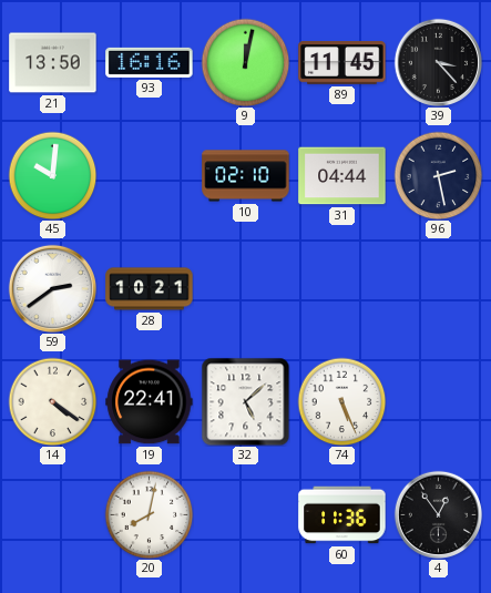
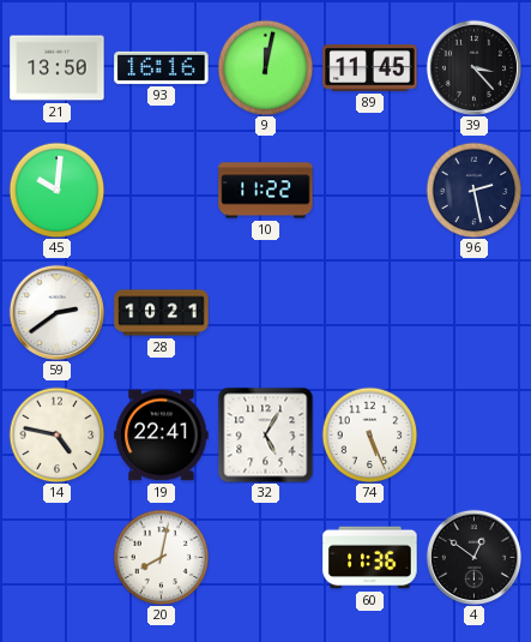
10: 02:10 -> 11:22
31: 04:44 -> none
14: 4:21 -> 4:47
32: 5:08 -> 5:05
4: 12:54 -> 12:51
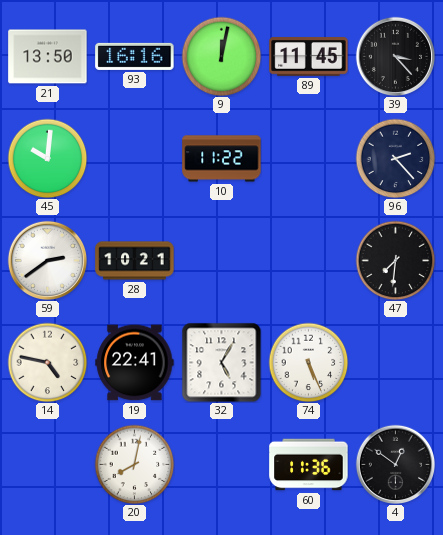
96: 2:28 -> 2:23
47: none -> 7:31
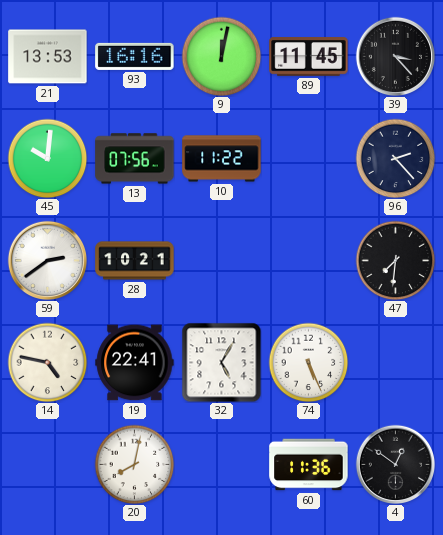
21: 13:50 -> 13:53
13: none -> 07:56
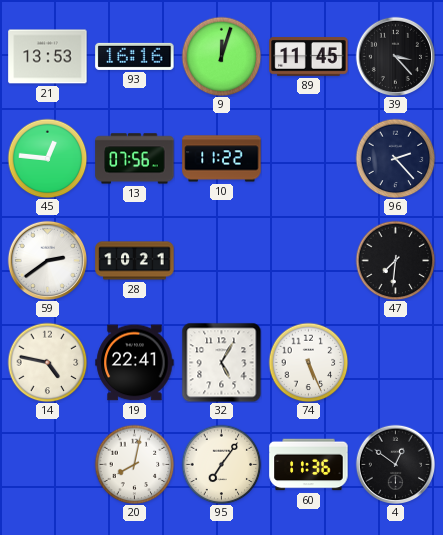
9: 12:02 -> 12:03
45: 10:01 -> 12:46
95: none -> 7:06
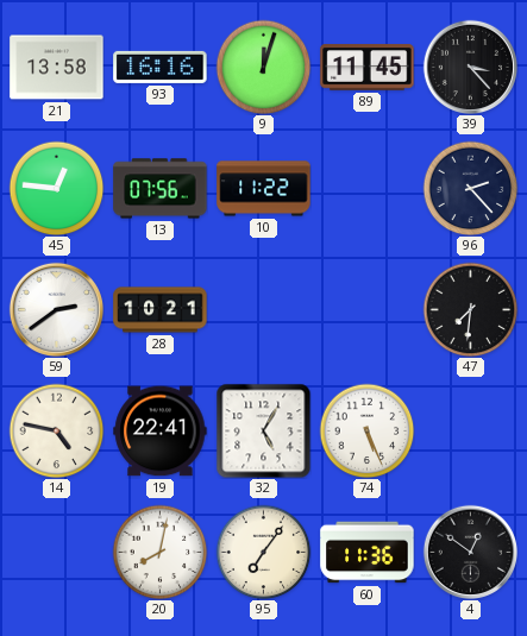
21: 13:53 -> 13:58
